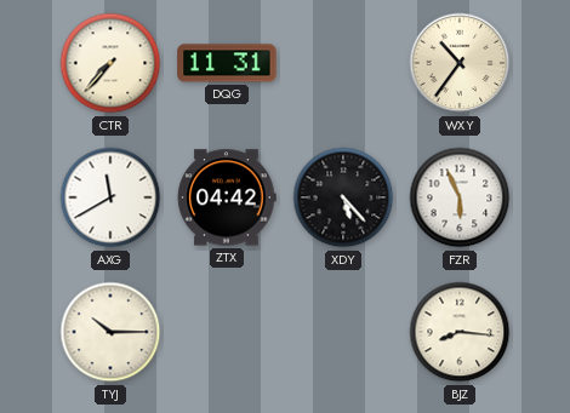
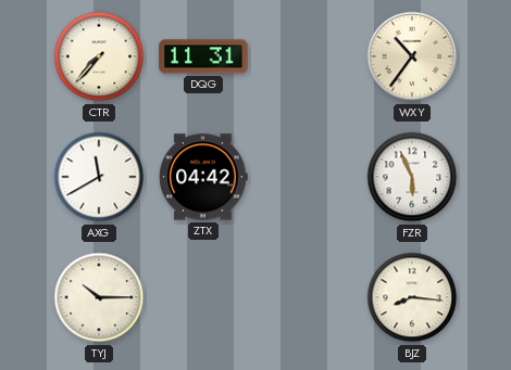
XDY: 5:23 -> none
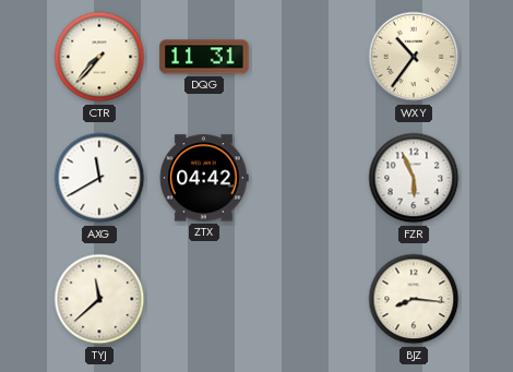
TYJ: 10:15 -> 11:38
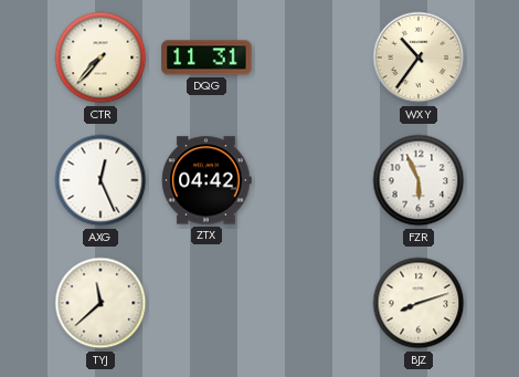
AXG: 11:40 -> 12:26
BJZ: 8:16 -> 8:12
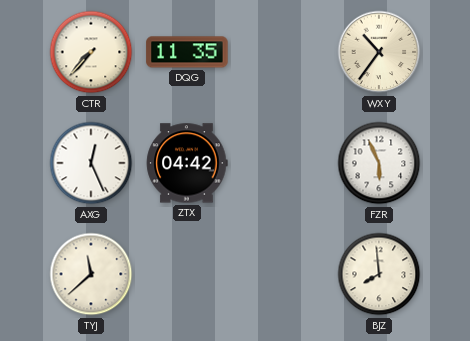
DQG: 11:31 -> 11:35
BJZ: 8:12 -> 7:59
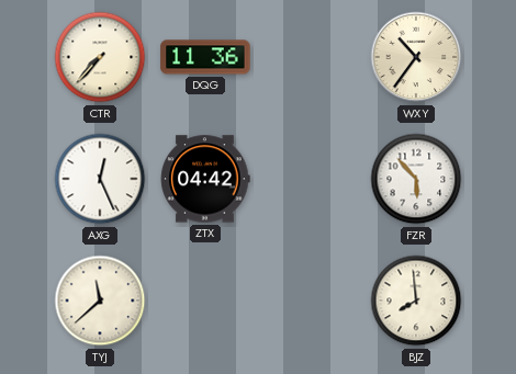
DQG: 11:35 -> 11:36
FZR: 5:56 -> 5:53
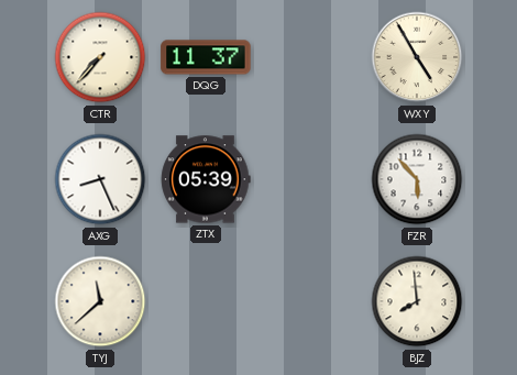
DQG: 11:36 -> 11:37
WXY: 10:36 -> 4:55
AXG: 12:26 -> 8:26
ZTX: 04:42 -> 05:39
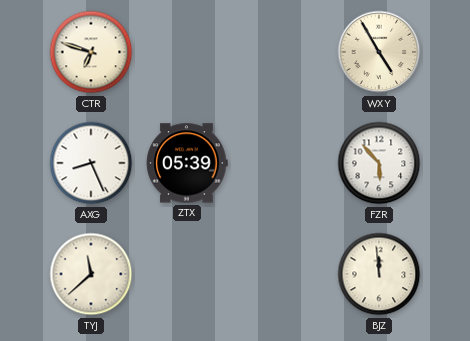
CTR: 7:37 -> 6:48
DQG: 11:37 -> none
BJZ: 7:59 -> 11:59
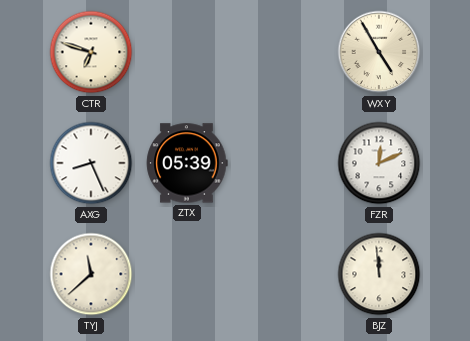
FZR: 5:53 -> 12:11
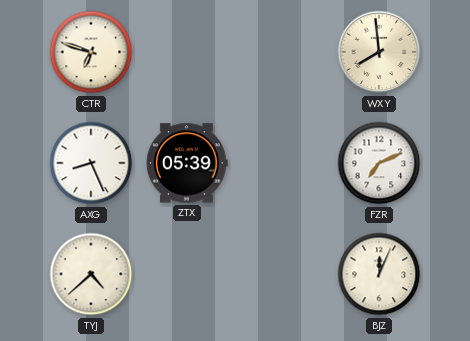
WXY: 4:55 -> 7:59
FZR: 12:11 -> 7:11
TYJ: 11:38 -> 4:38
BJZ: 11:59 -> 12:04
